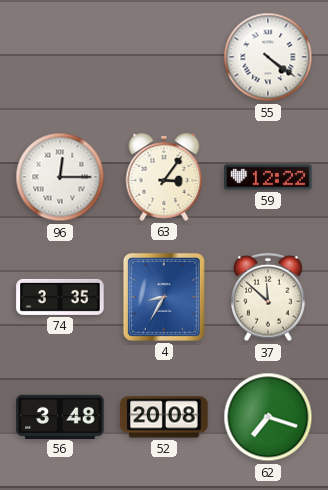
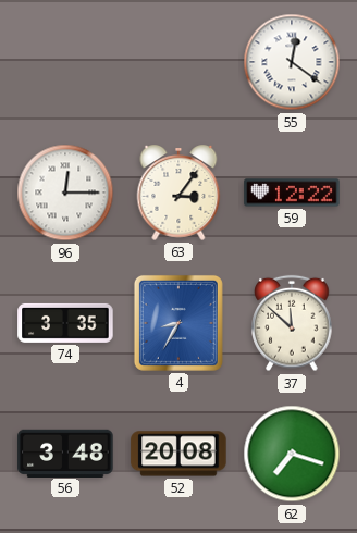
55: 4:21 -> 12:21
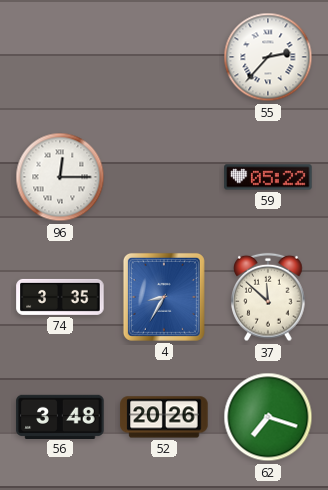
55: 12:21 -> 2:37
63: 3:06 -> none
59: 12:22 -> 05:22
52: 20:08 -> 20:26
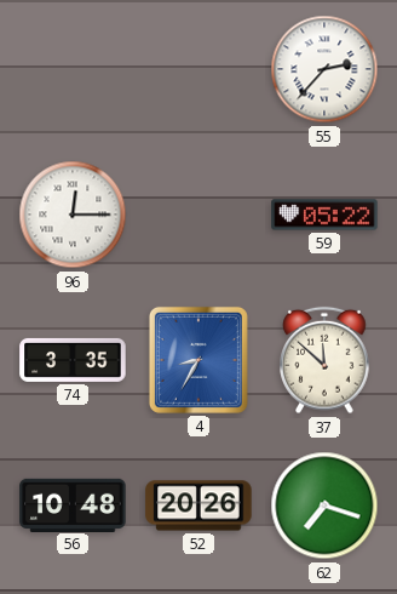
56: 3:48 -> 10:48
